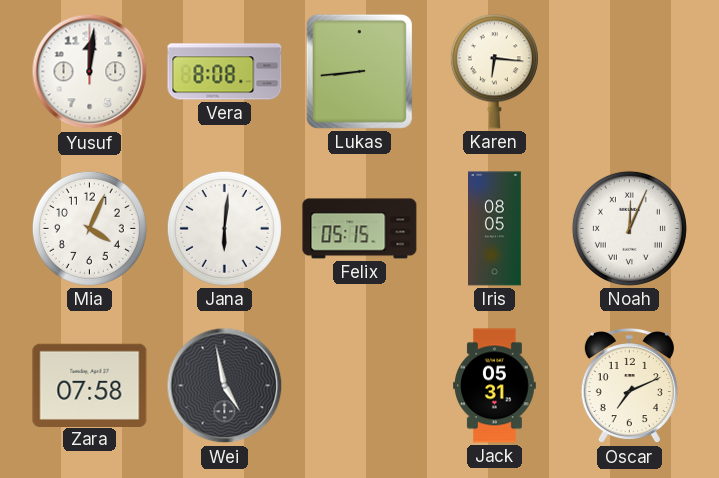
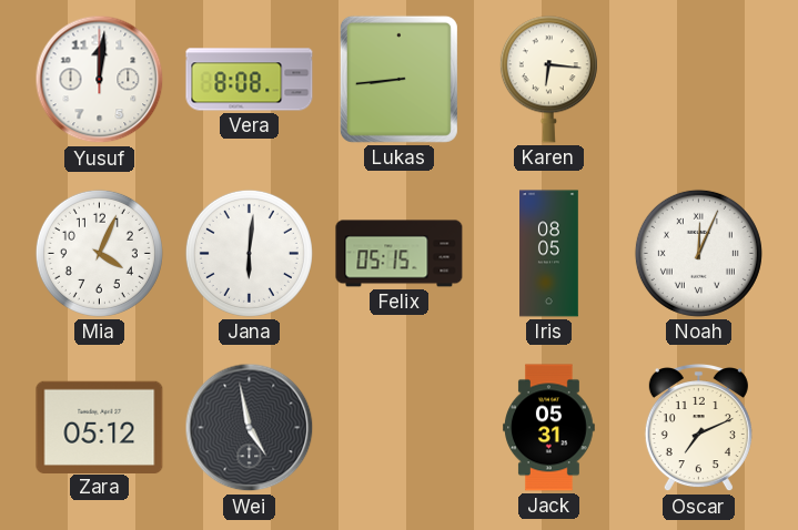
Zara: 07:58 -> 05:12
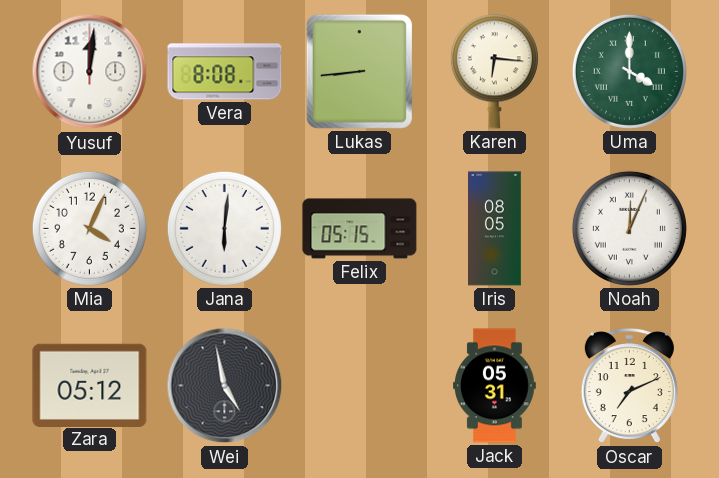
Uma: none -> 4:00
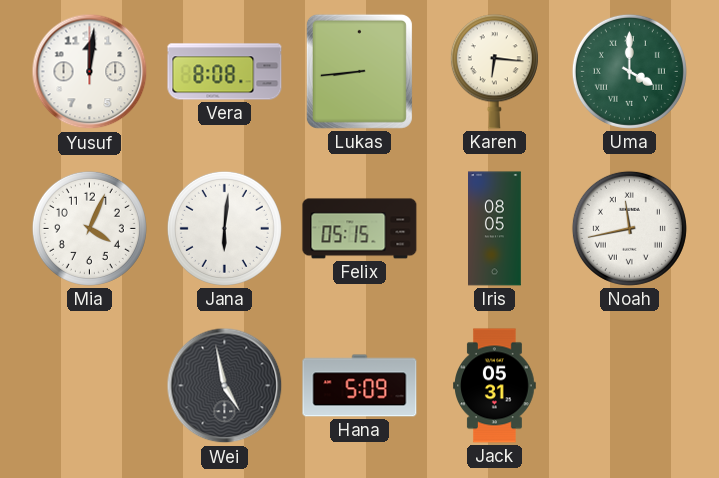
Noah: 12:04 -> 11:43
Zara: 05:12 -> none
Hana: none -> 5:09
Oscar: 7:11 -> none
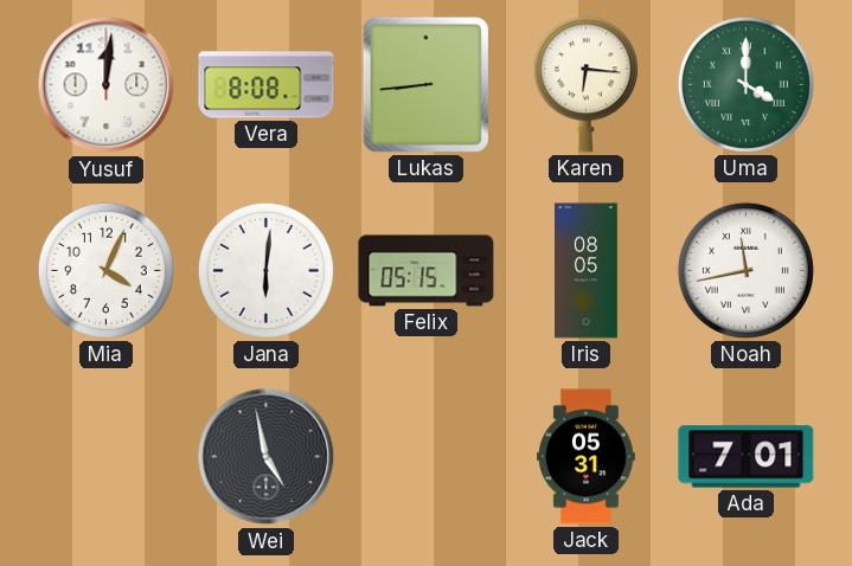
Hana: 5:09 -> none
Ada: none -> 7:01
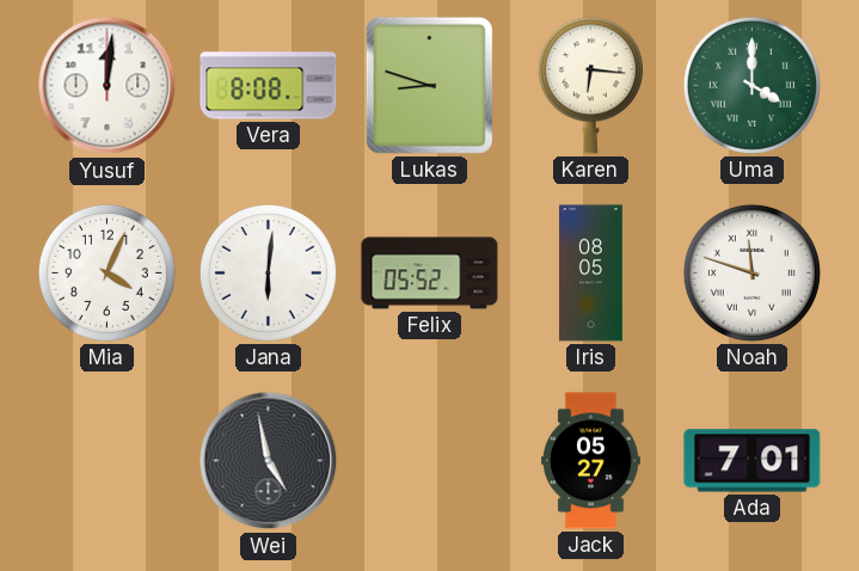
Lukas: 8:44 -> 8:48
Felix: 05:15 -> 05:52
Noah: 11:43 -> 11:48
Jack: 05:31 -> 05:27
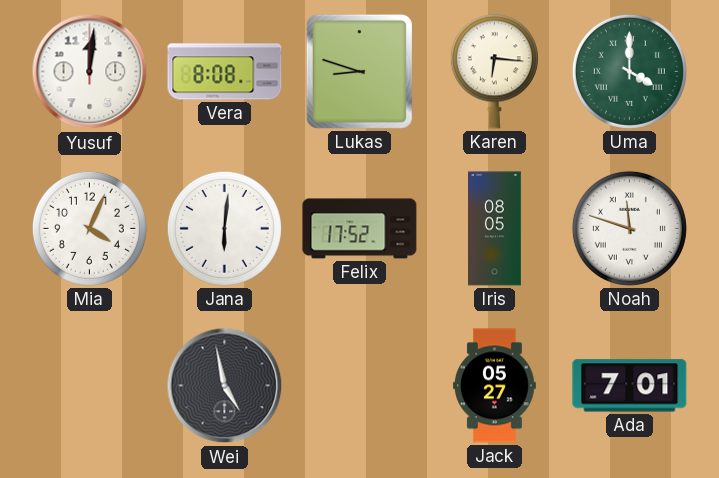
Felix: 05:52 -> 17:52
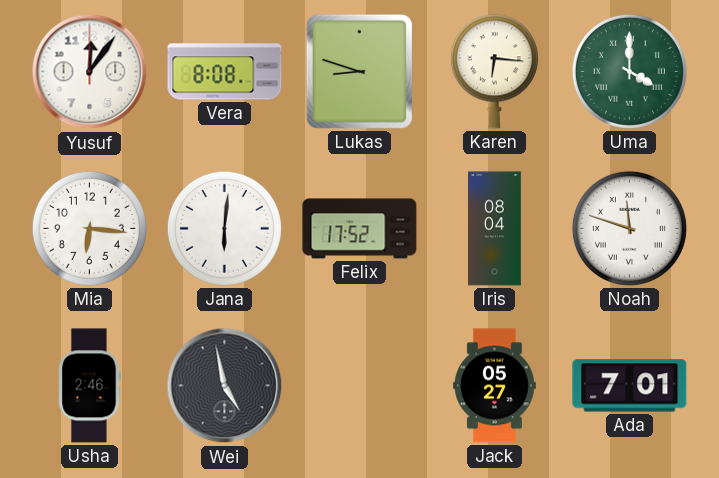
Yusuf: 12:01 -> 12:06
Mia: 4:04 -> 6:16
Iris: 08:05 -> 08:04
Usha: none -> 2:46
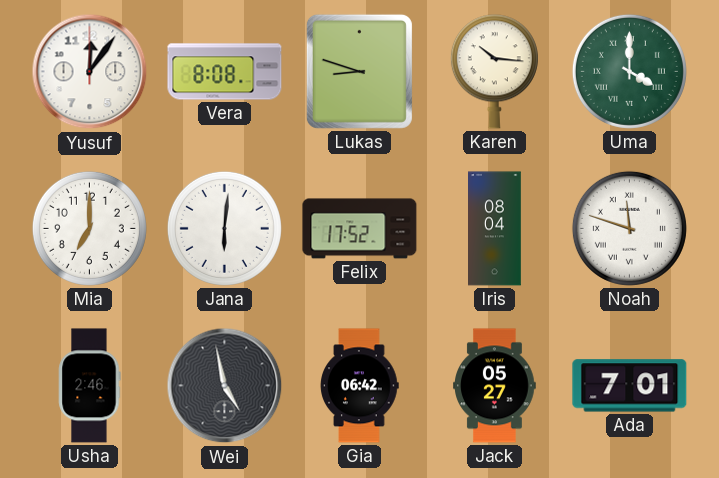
Karen: 6:16 -> 10:16
Mia: 6:16 -> 7:00
Gia: none -> 06:42
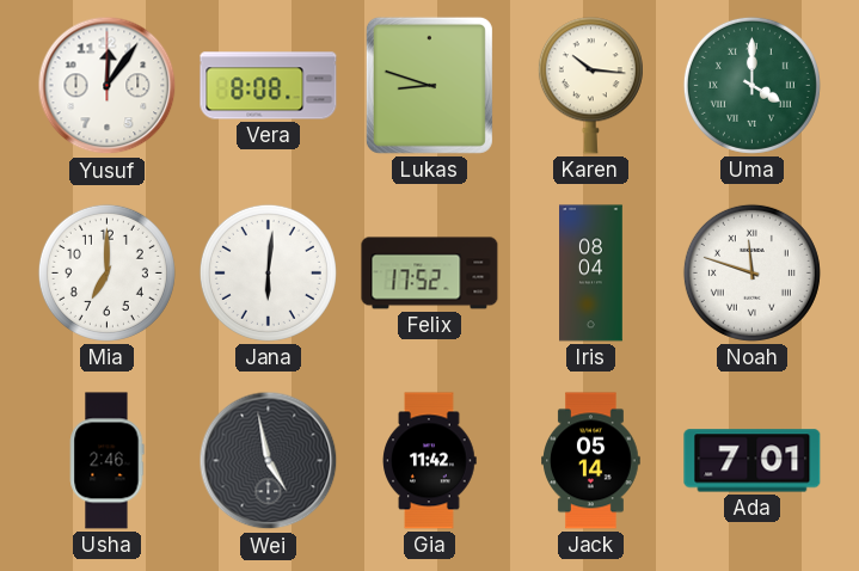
Gia: 06:42 -> 11:42
Jack: 05:27 -> 05:14
